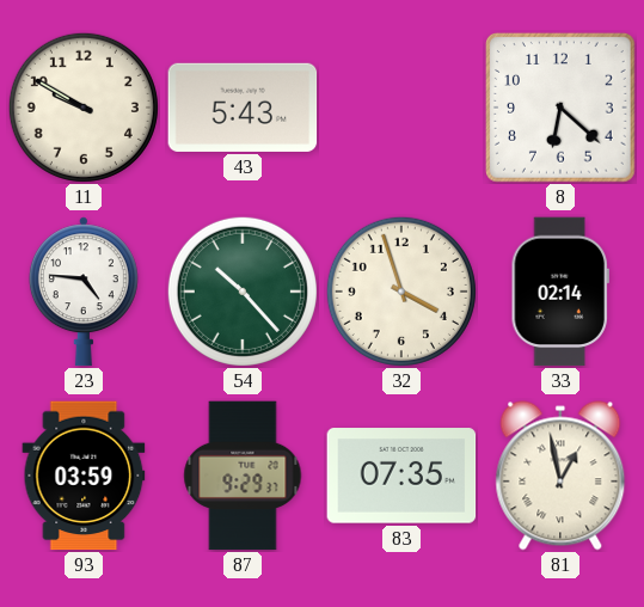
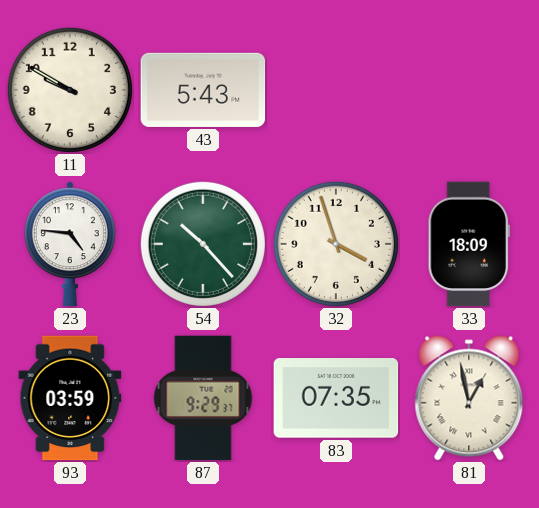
8: 6:22 -> none
33: 02:14 -> 18:09
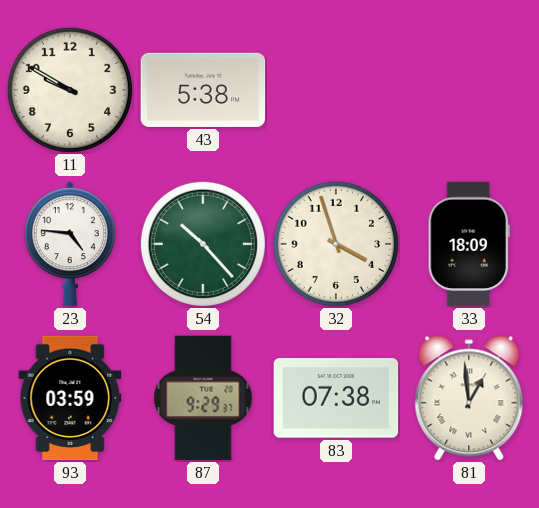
43: 5:43 -> 5:38
83: 07:35 -> 07:38
81: 12:58 -> 12:59
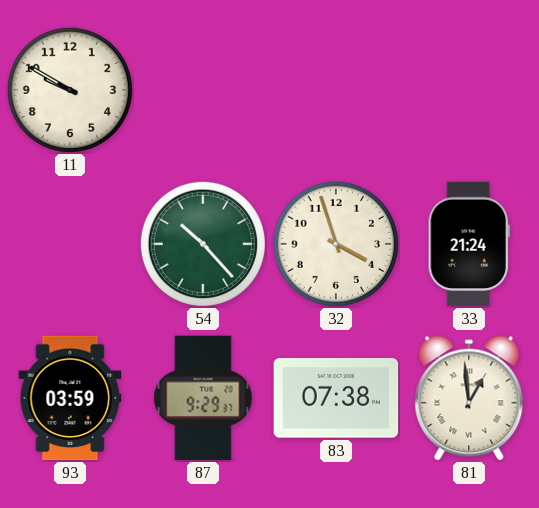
43: 5:38 -> none
23: 4:46 -> none
33: 18:09 -> 21:24
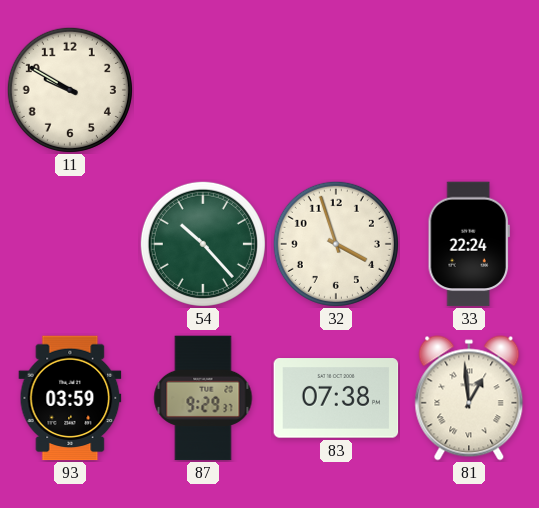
33: 21:24 -> 22:24
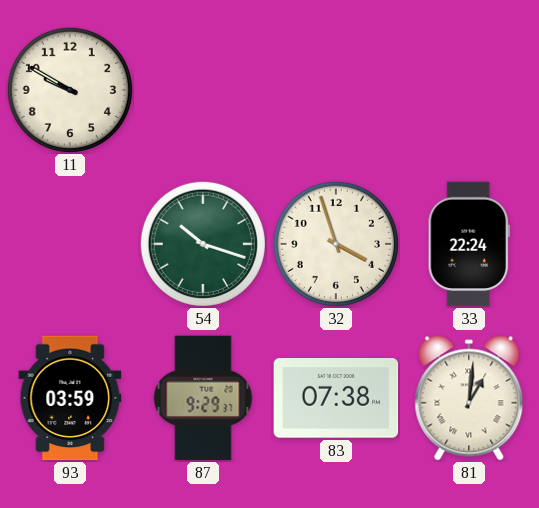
54: 10:23 -> 10:18
81: 12:59 -> 1:01
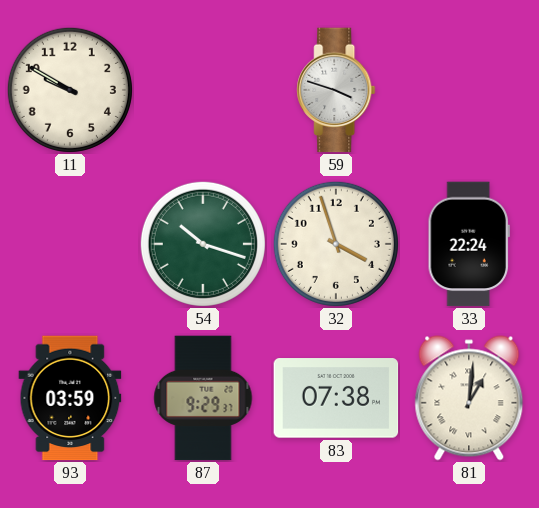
59: none -> 3:48
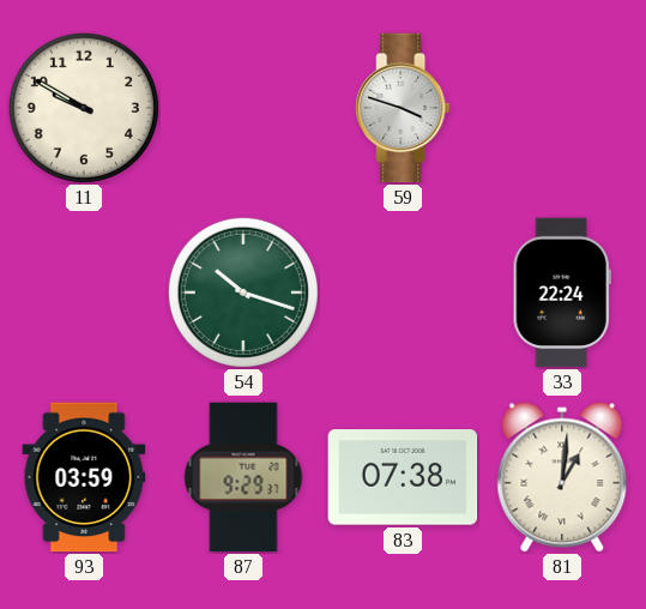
32: 3:57 -> none
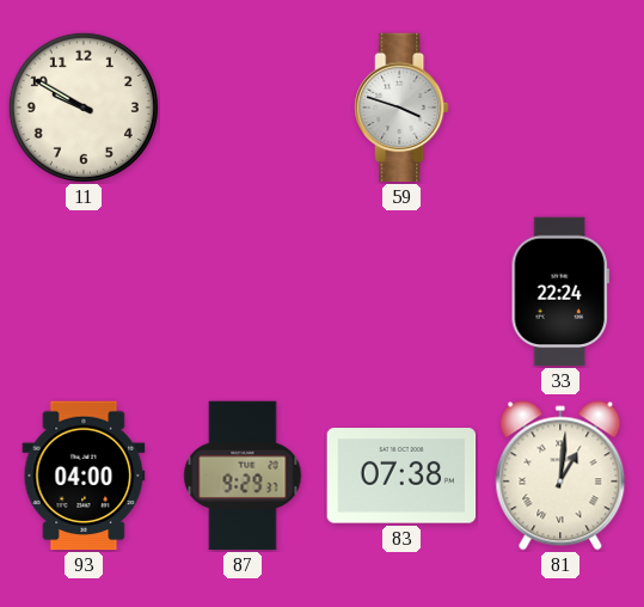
54: 10:18 -> none
93: 03:59 -> 04:00
